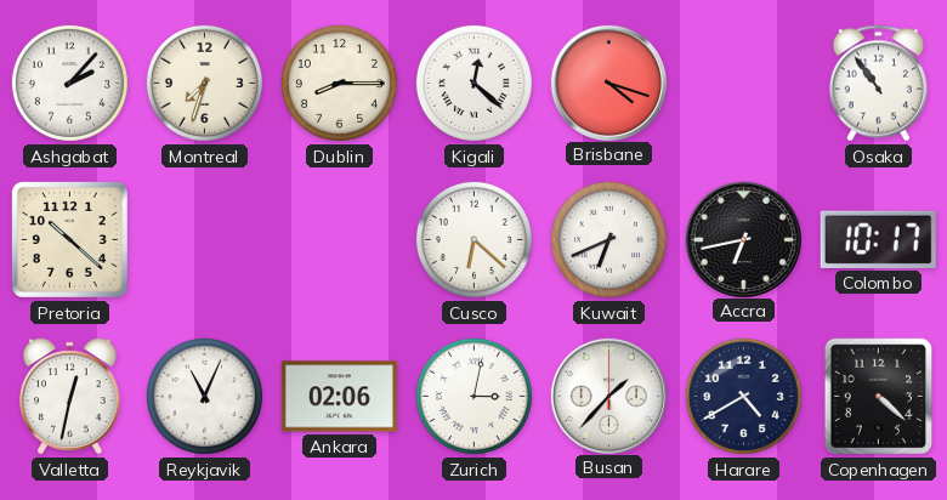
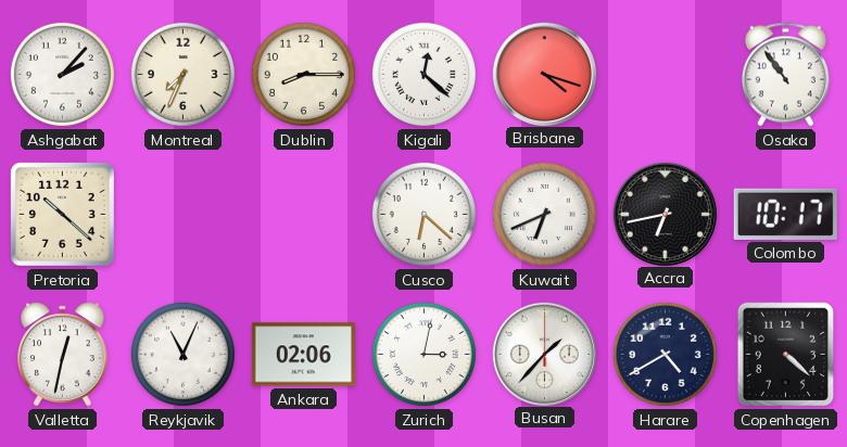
Montreal: 7:33 -> 7:34
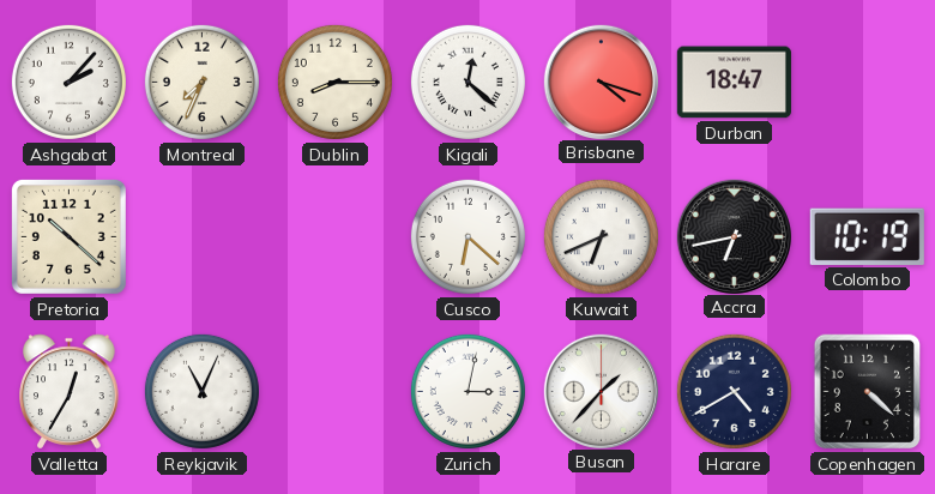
Durban: none -> 18:47
Osaka: 10:54 -> none
Colombo: 10:17 -> 10:19
Valletta: 12:32 -> 12:35
Ankara: 02:06 -> none
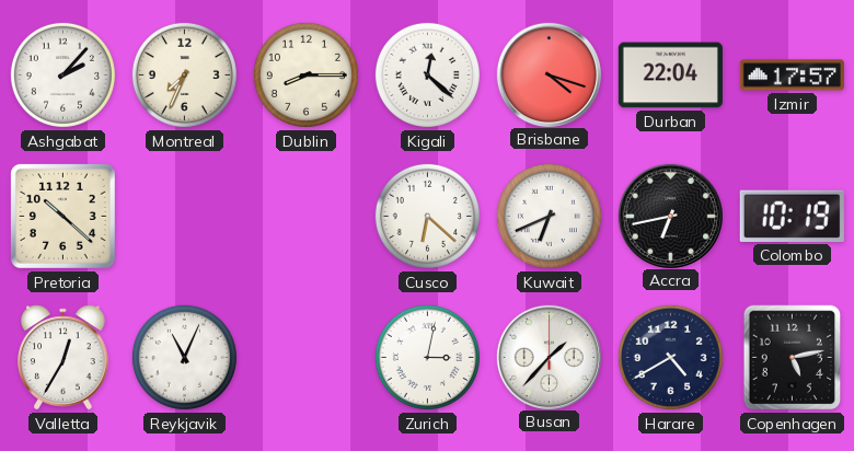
Durban: 18:47 -> 22:04
Izmir: none -> 17:57
Copenhagen: 4:22 -> 5:13
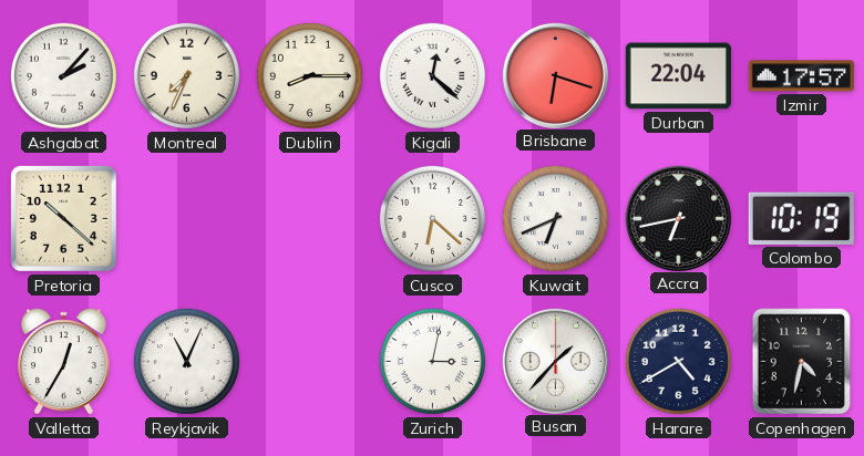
Brisbane: 4:18 -> 6:18
Copenhagen: 5:13 -> 4:32
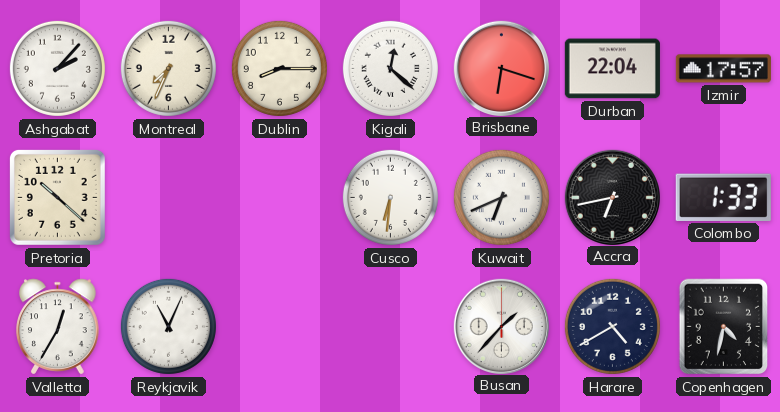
Cusco: 6:22 -> 6:31
Colombo: 10:19 -> 1:33
Zurich: 3:02 -> none
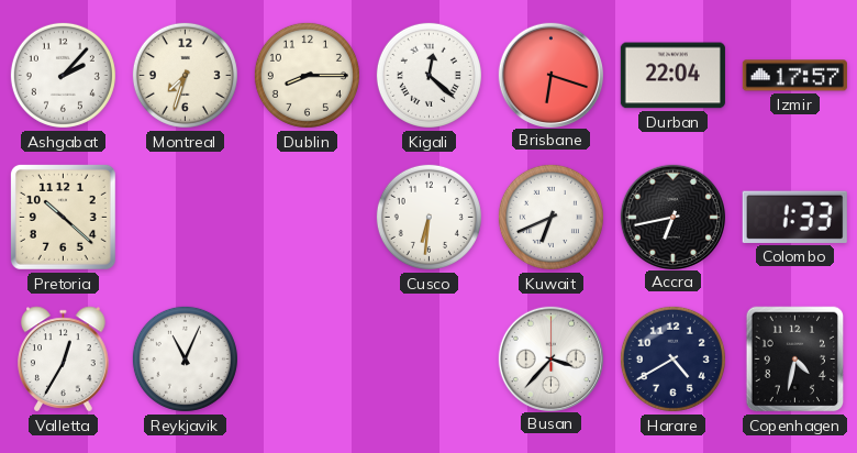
Montreal: 7:34 -> 7:33
Busan: 1:37 -> 3:37
